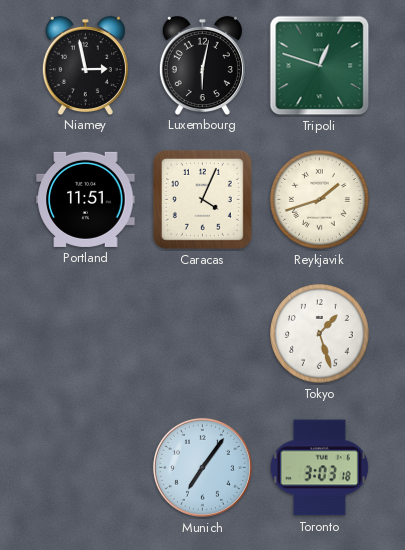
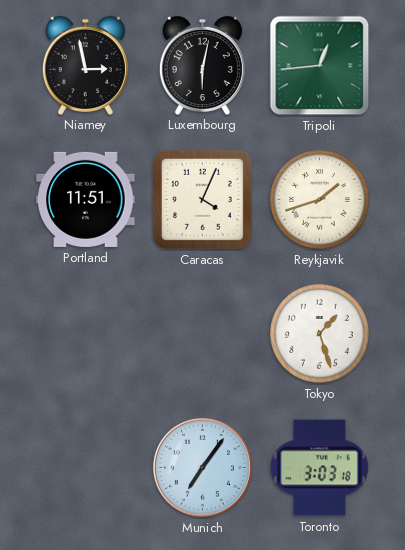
Tripoli: 12:48 -> 12:44
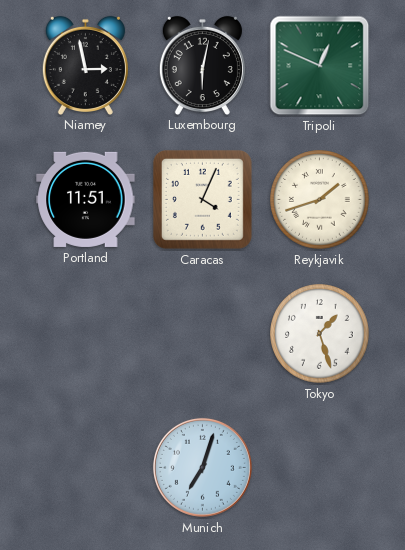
Tripoli: 12:44 -> 12:49
Munich: 7:06 -> 7:03
Toronto: 3:03 -> none
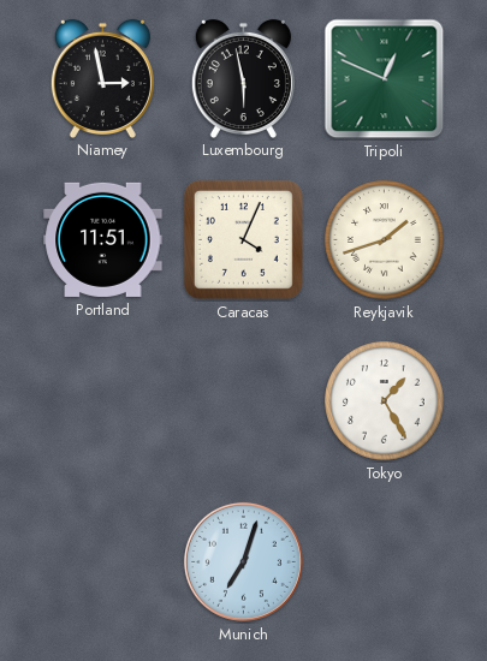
Luxembourg: 6:02 -> 5:58
Tokyo: 1:27 -> 1:25
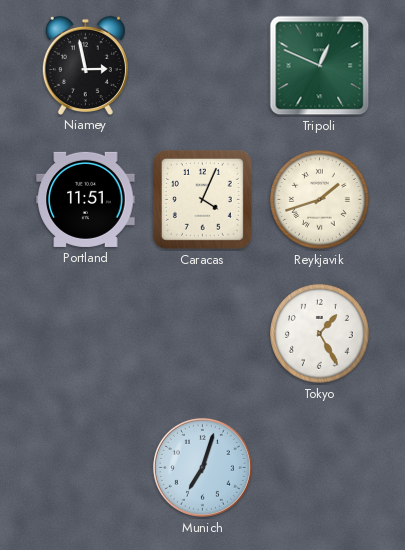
Luxembourg: 5:58 -> none
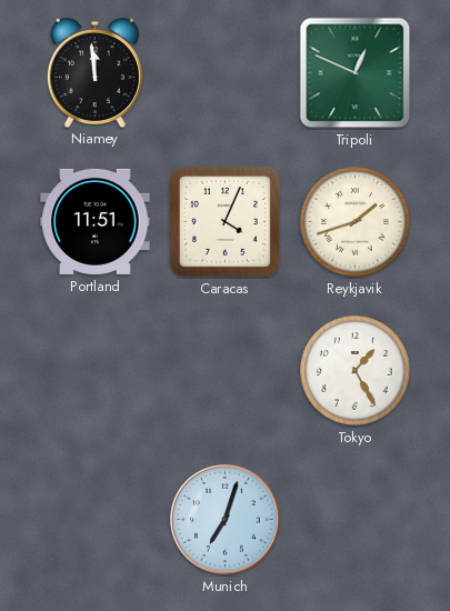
Niamey: 2:58 -> 11:59
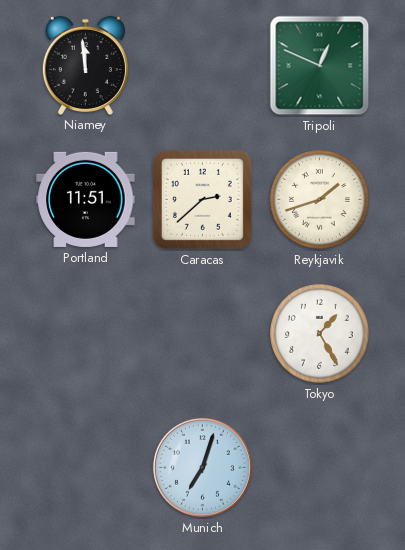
Caracas: 4:04 -> 2:38
